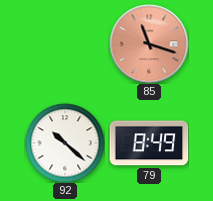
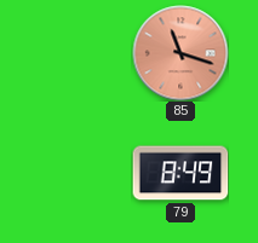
92: 10:22 -> none
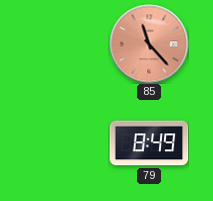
85: 11:18 -> 11:23
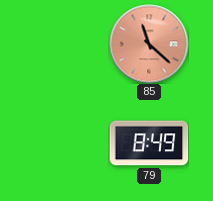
85: 11:23 -> 11:22
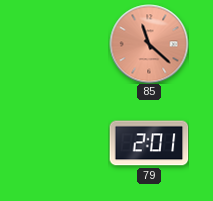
79: 8:49 -> 2:01
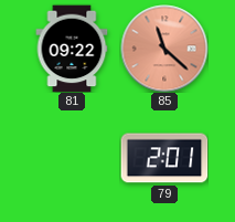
81: none -> 09:22
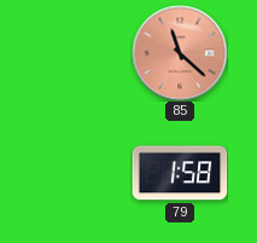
81: 09:22 -> none
79: 2:01 -> 1:58
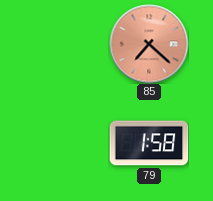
85: 11:22 -> 7:22
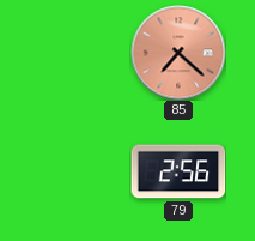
79: 1:58 -> 2:56
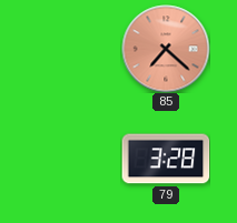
79: 2:56 -> 3:28
